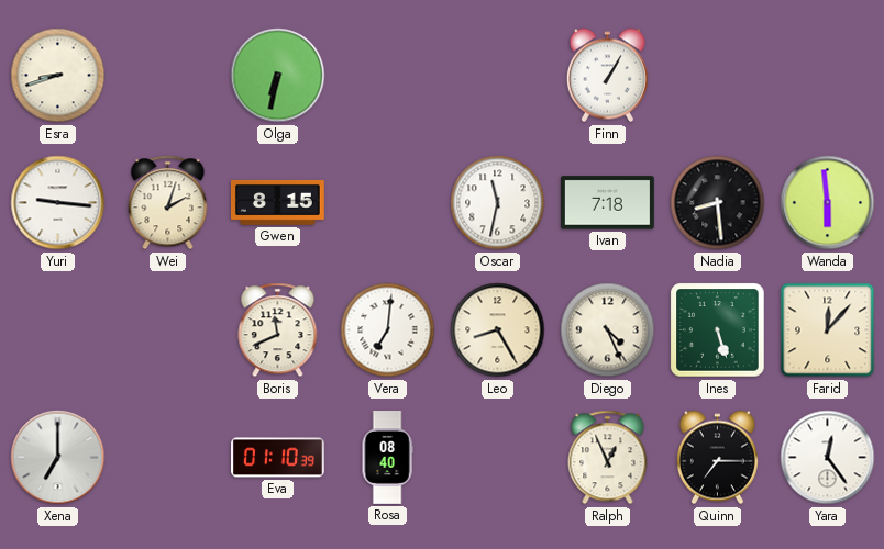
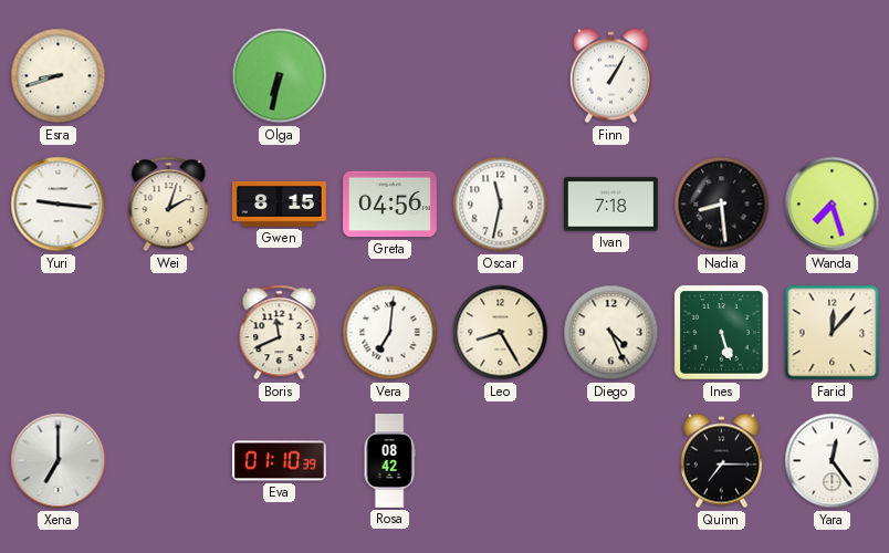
Greta: none -> 04:56
Wanda: 5:59 -> 7:27
Rosa: 08:40 -> 08:42
Ralph: 12:56 -> none
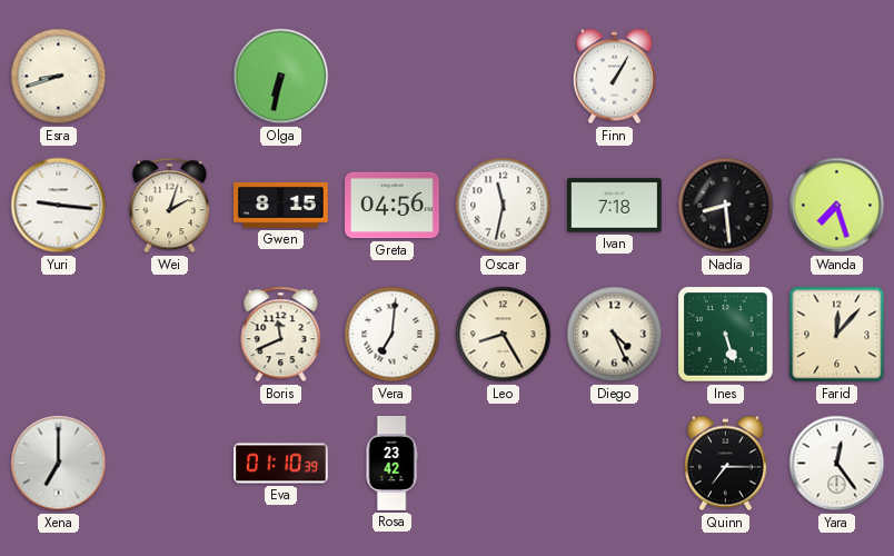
Rosa: 08:42 -> 23:42
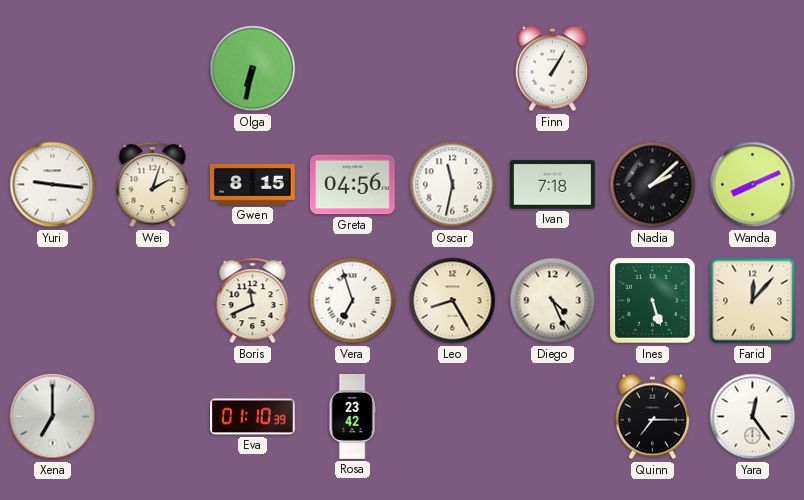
Esra: 8:42 -> none
Nadia: 8:29 -> 2:08
Wanda: 7:27 -> 8:11
Vera: 7:01 -> 6:57
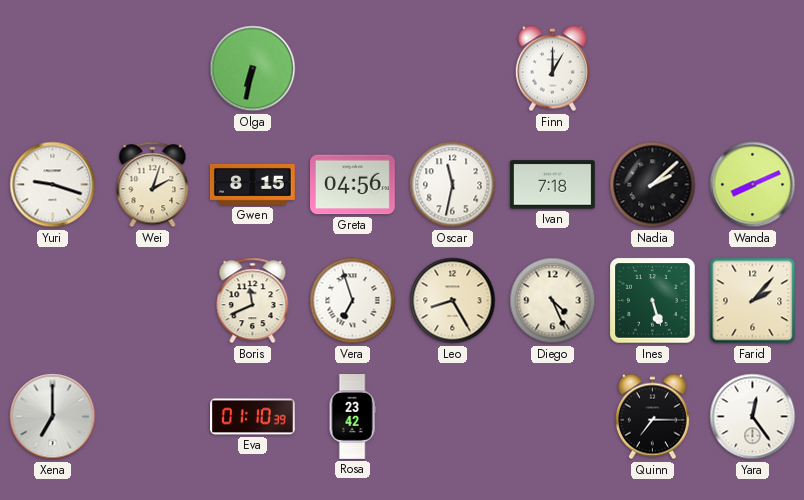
Finn: 1:05 -> 1:00
Yuri: 9:16 -> 9:18
Farid: 12:07 -> 2:07
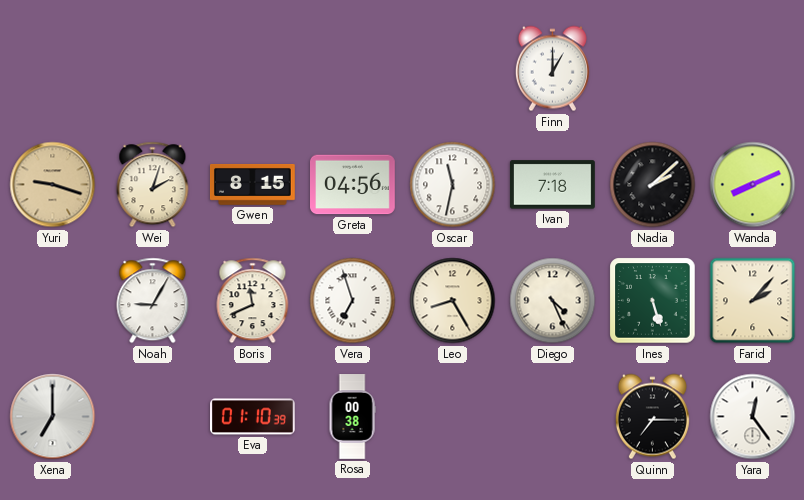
Olga: 6:32 -> none
Yuri dial: white -> champagne
Noah: none -> 9:05
Rosa: 23:42 -> 00:38
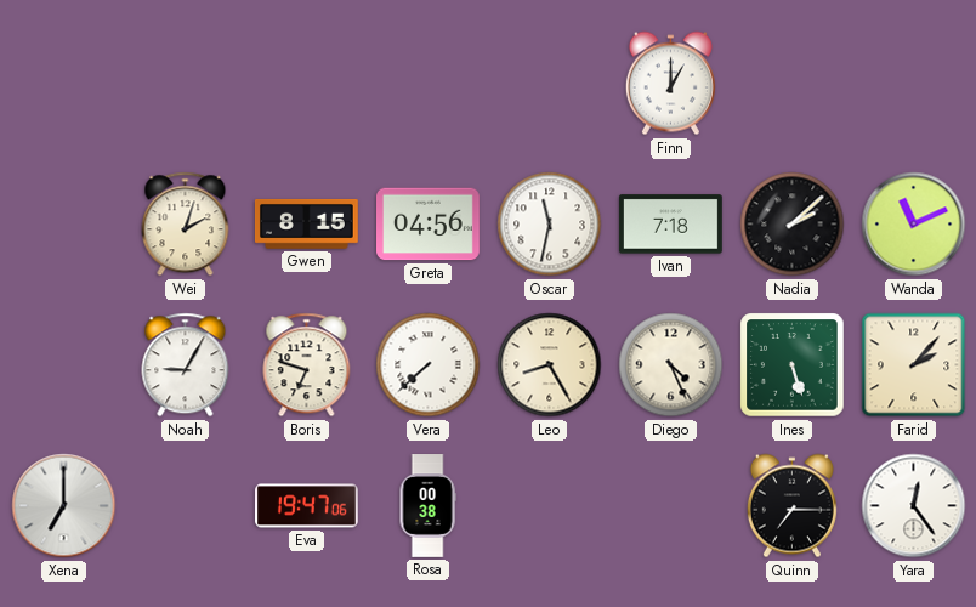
Yuri: 9:18 -> none
Wanda: 8:11 -> 11:11
Boris: 11:41 -> 6:48
Vera: 6:57 -> 7:38
Eva: 01:10 -> 19:47
